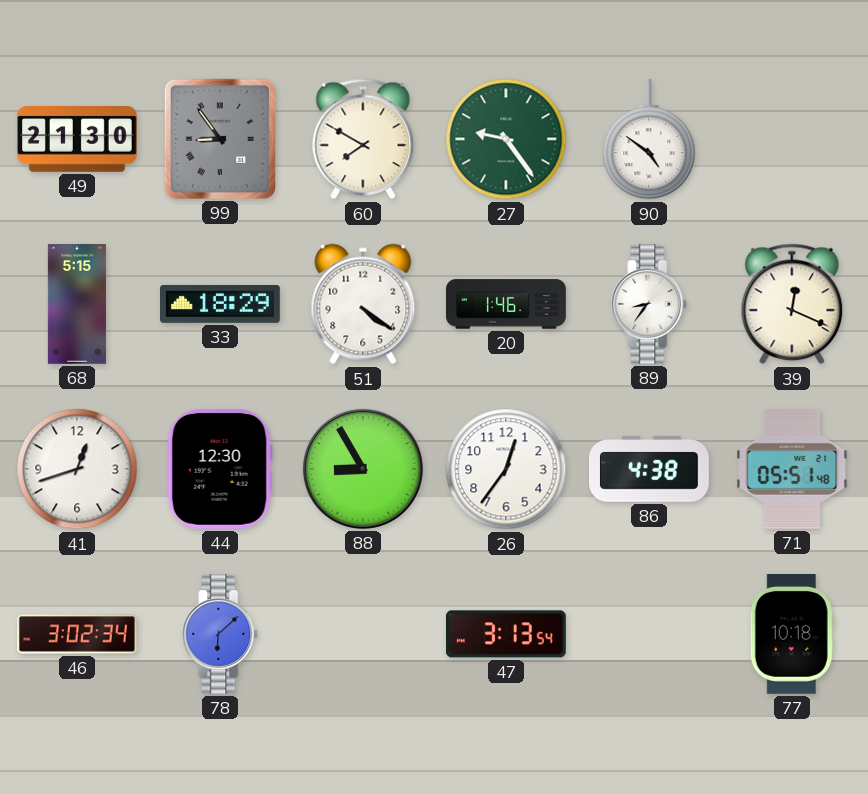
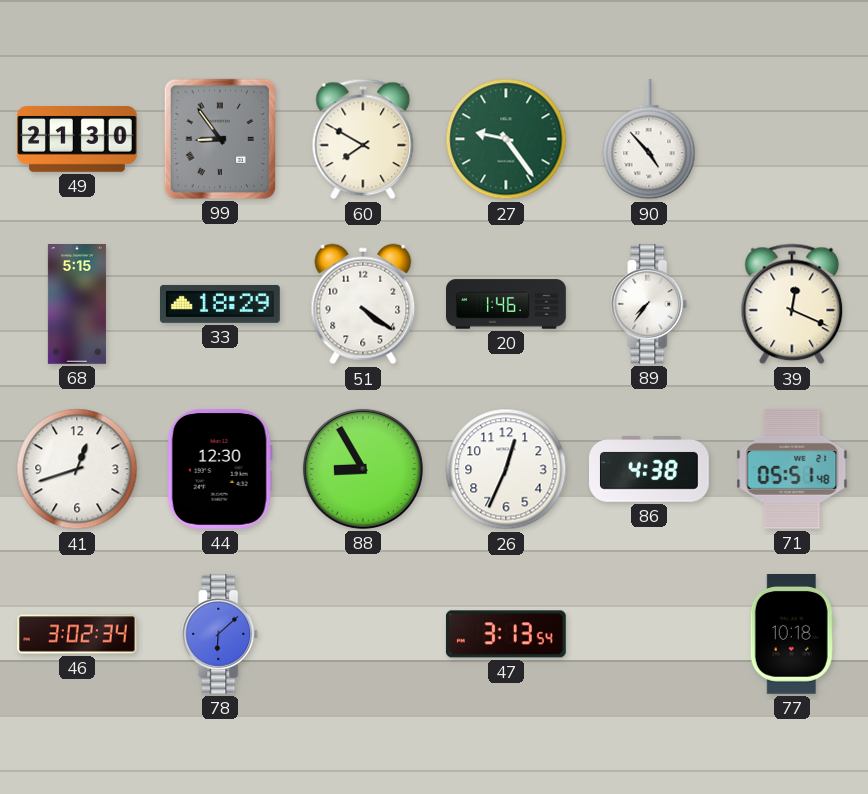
90: 4:51 -> 4:53
89: 8:36 -> 7:36
26: 12:36 -> 12:34
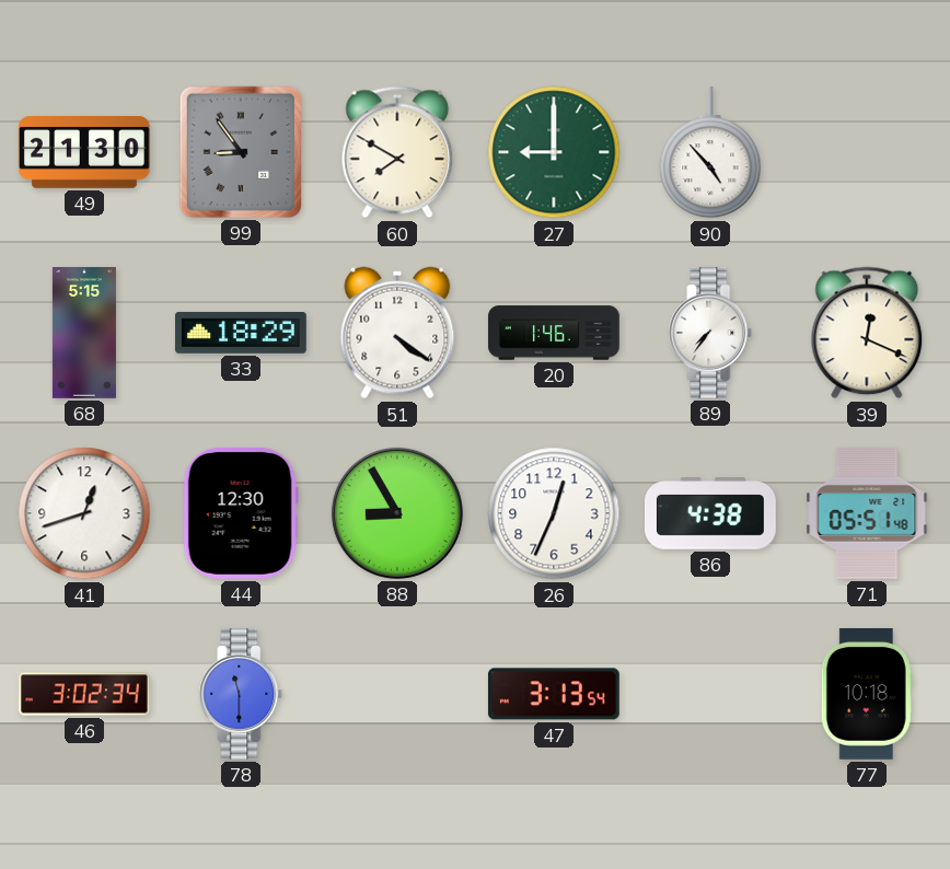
27: 9:24 -> 9:00
78: 6:08 -> 11:30
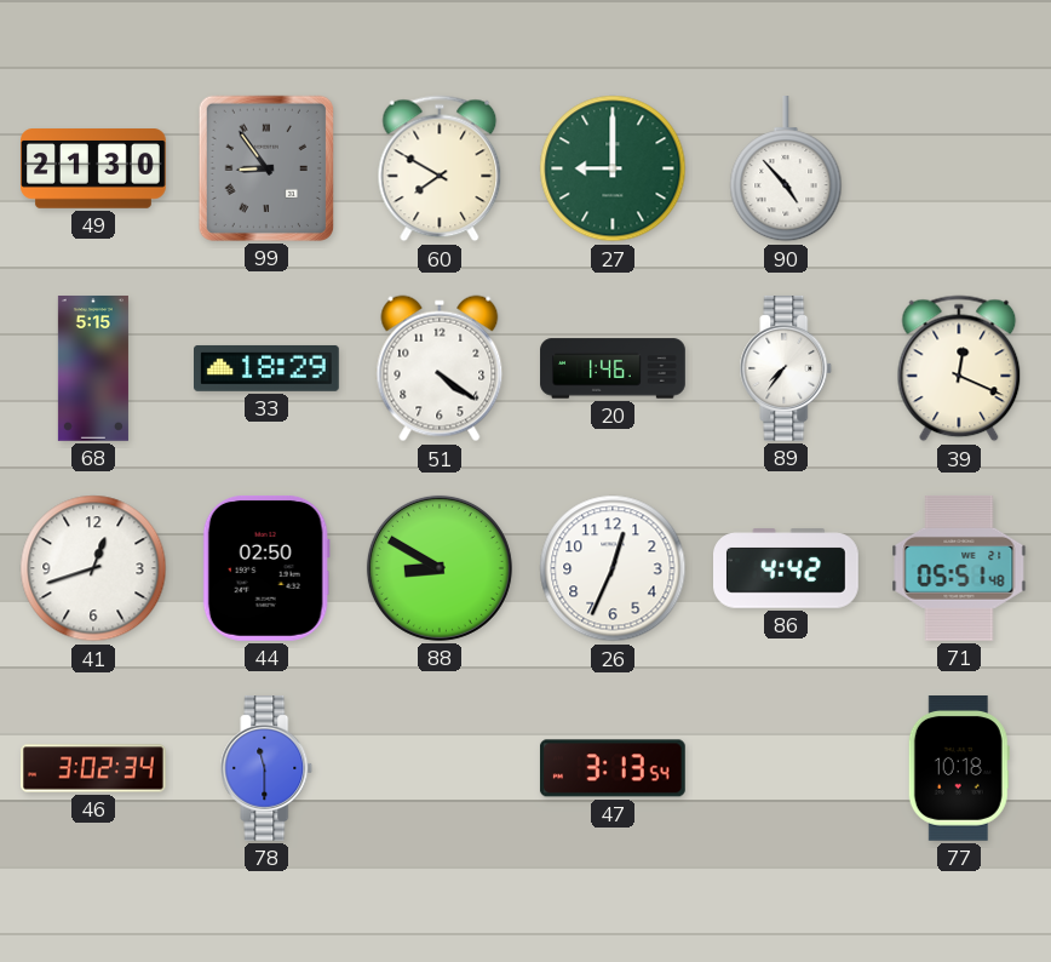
44: 12:30 -> 02:50
88: 8:55 -> 8:50
86: 4:38 -> 4:42
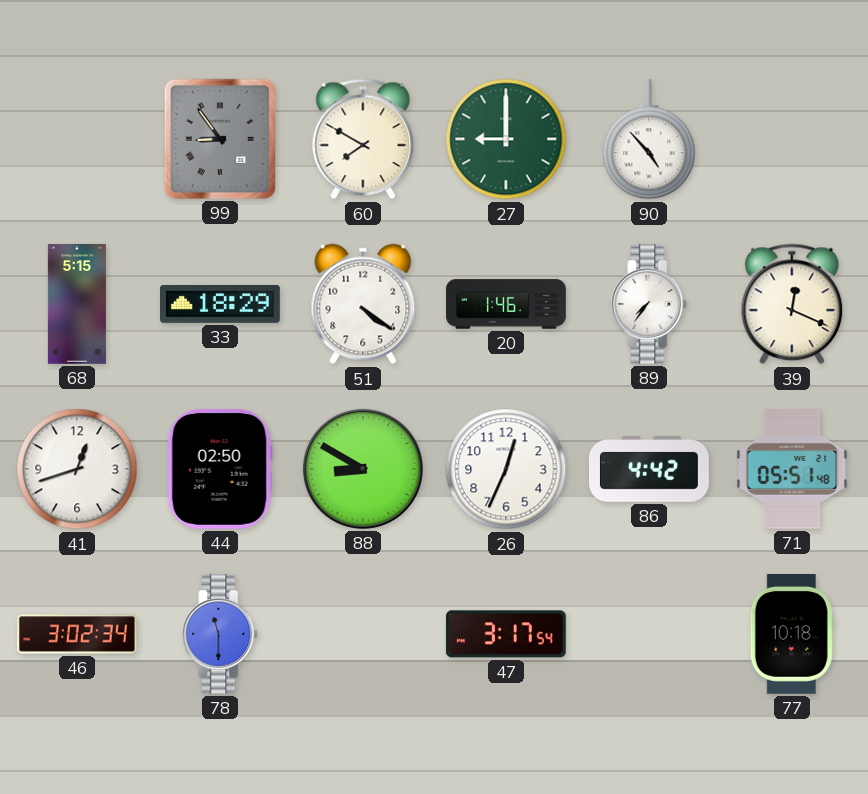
49: 21:30 -> none
47: 3:13 -> 3:17
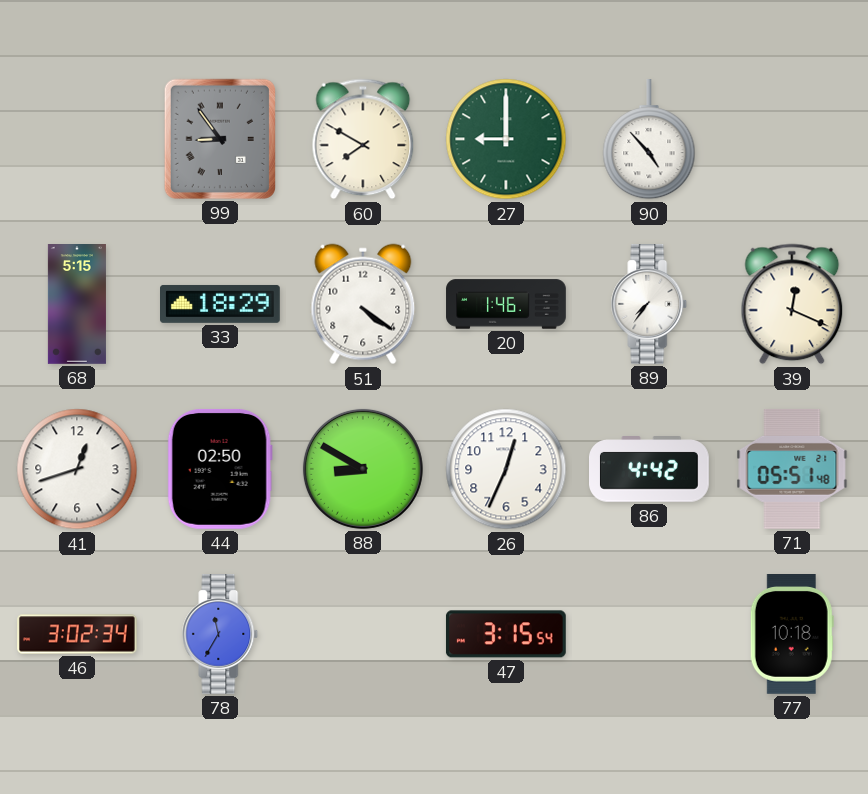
78: 11:30 -> 11:35
47: 3:17 -> 3:15
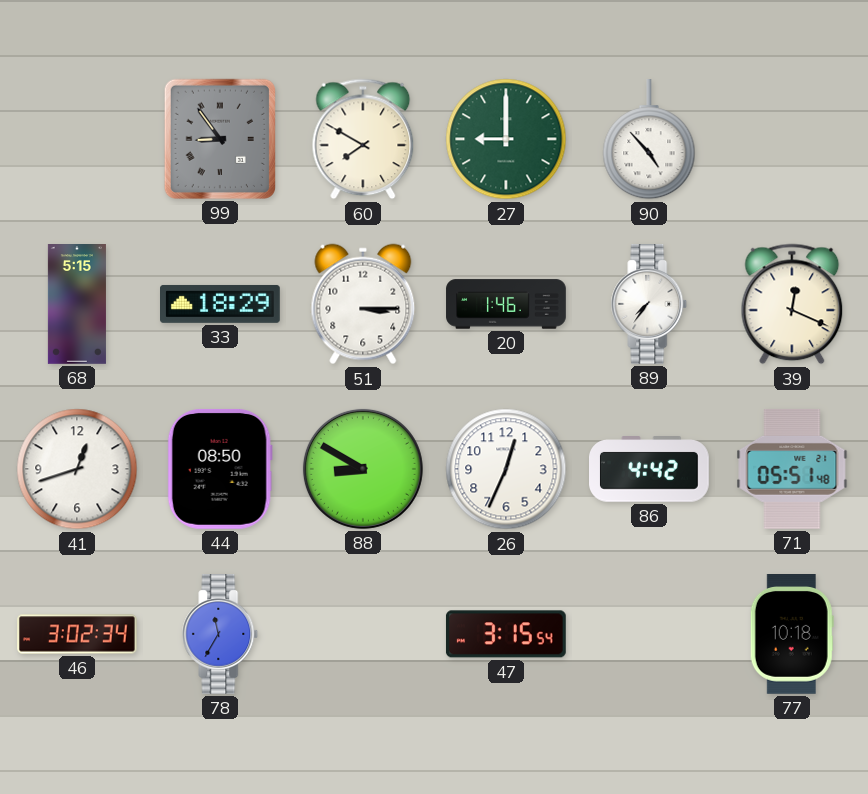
51: 4:21 -> 3:15
44: 02:50 -> 08:50
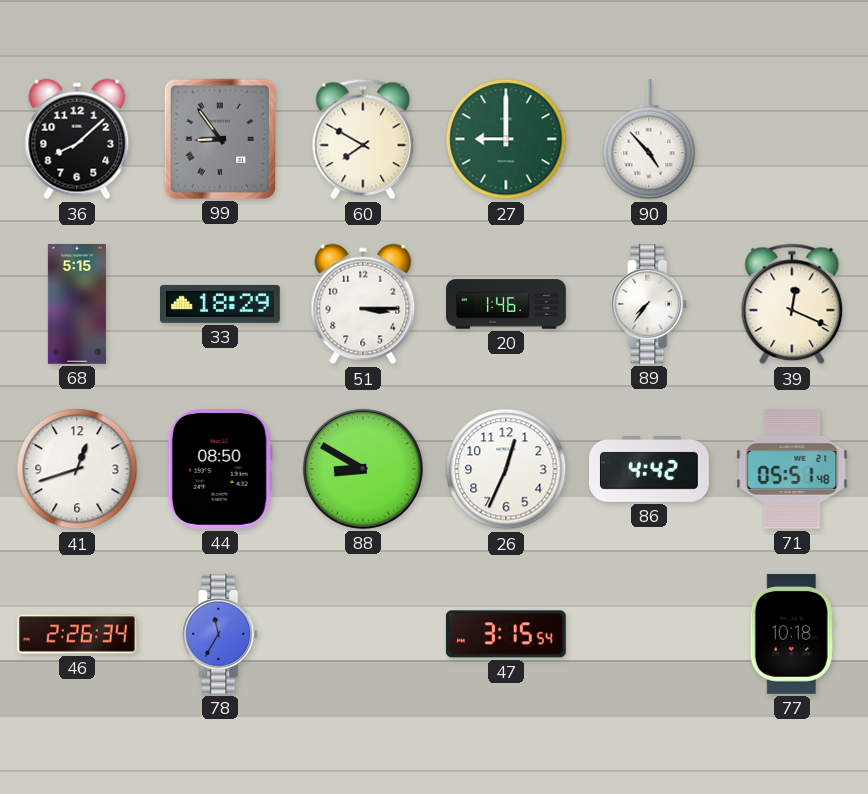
36: none -> 8:08
46: 3:02 -> 2:26
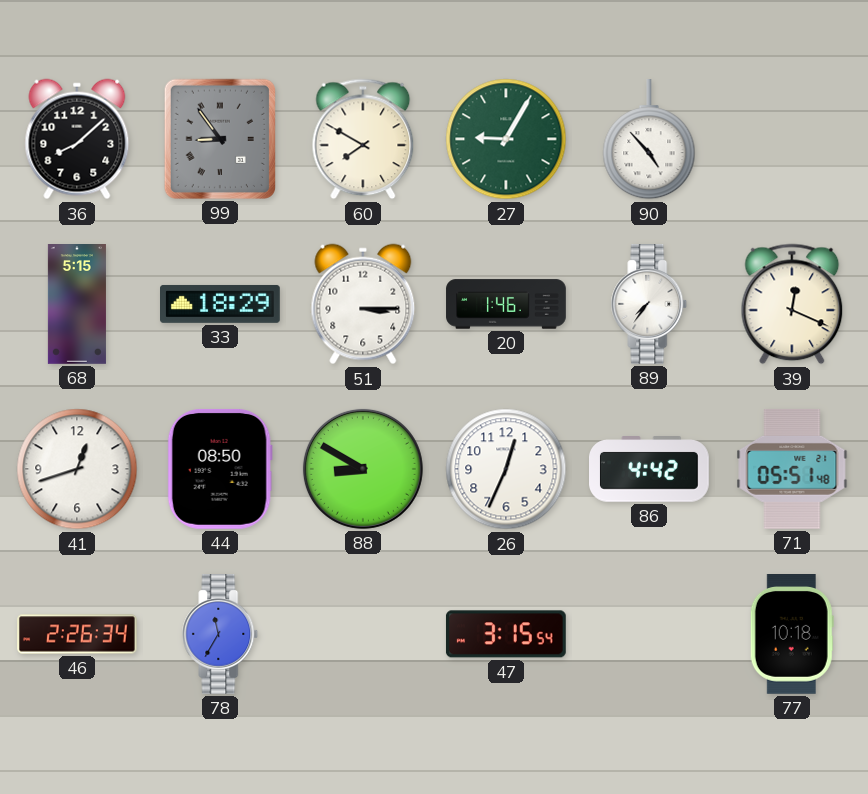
27: 9:00 -> 9:05
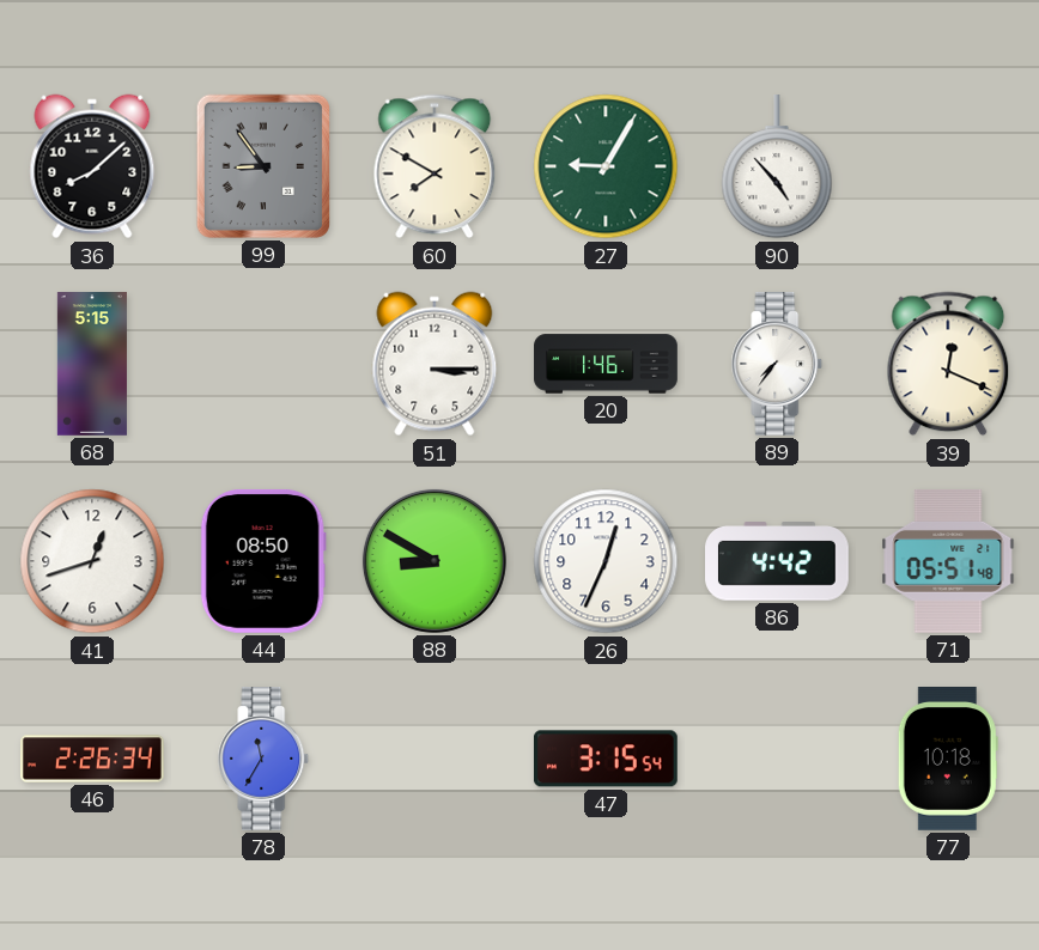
33: 18:29 -> none
